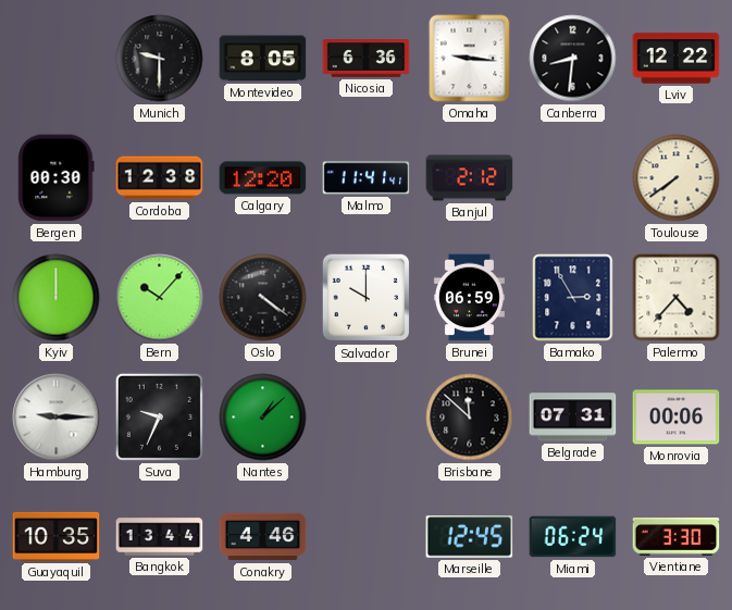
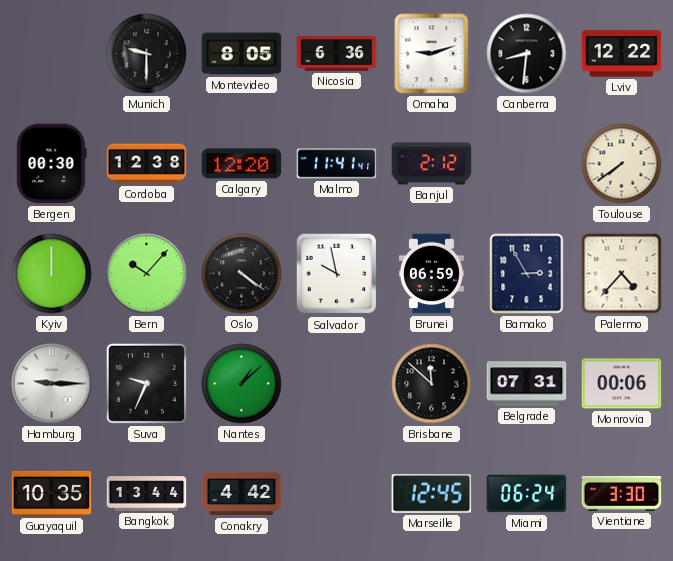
Omaha: 9:16 -> 9:12
Salvador: 10:00 -> 9:58
Conakry: 4:46 -> 4:42
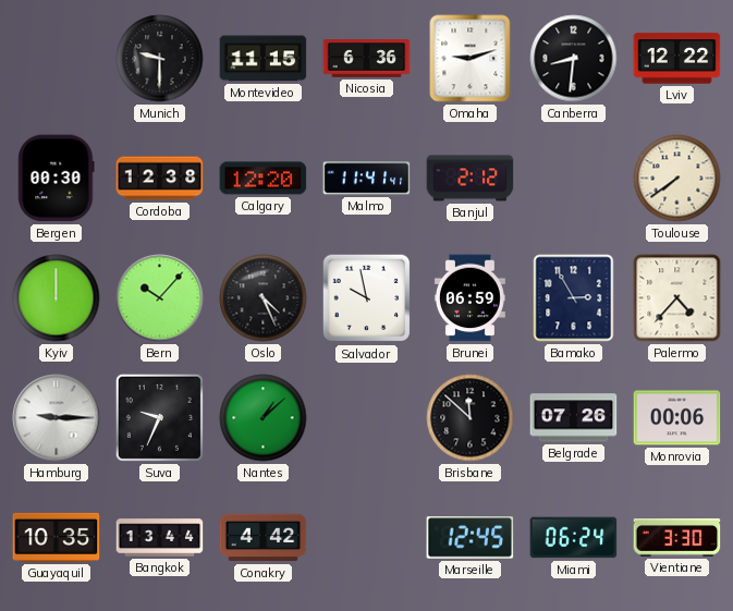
Montevideo: 8:05 -> 11:15
Oslo: 4:21 -> 4:26
Belgrade: 07:31 -> 07:26
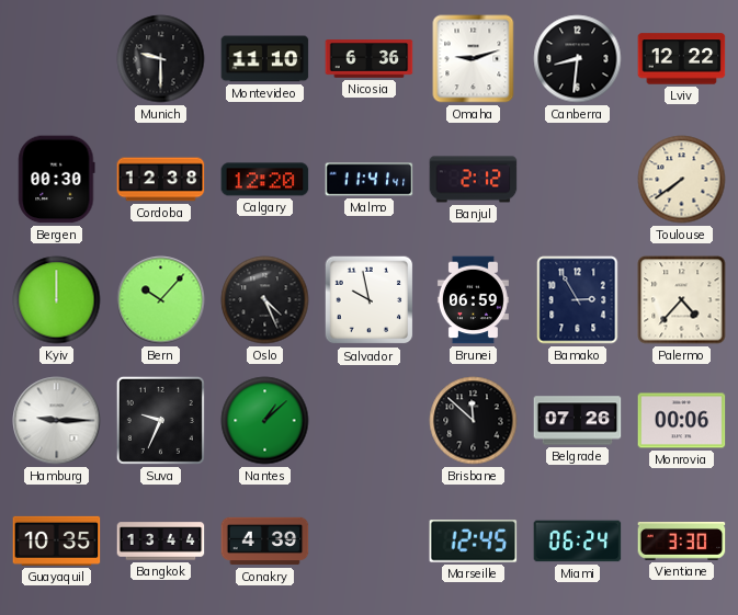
Montevideo: 11:15 -> 11:10
Conakry: 4:42 -> 4:39
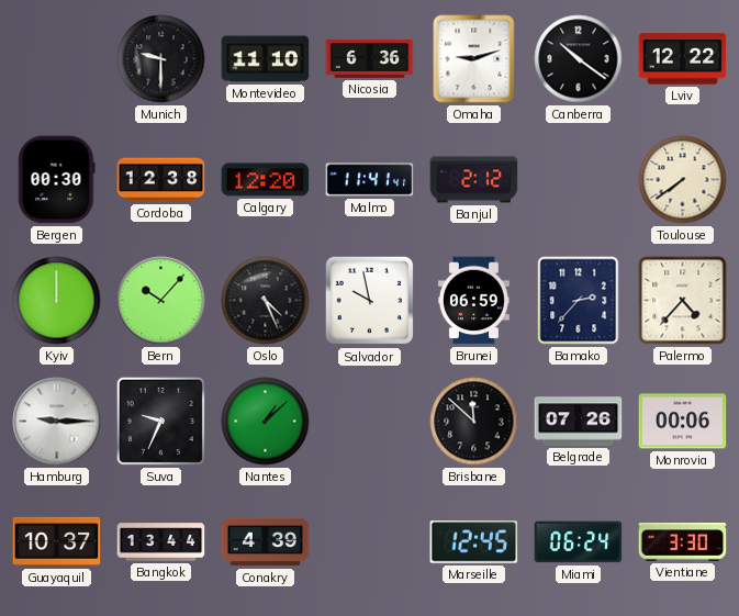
Canberra: 8:31 -> 10:21
Bamako: 2:55 -> 2:37
Guayaquil: 10:35 -> 10:37
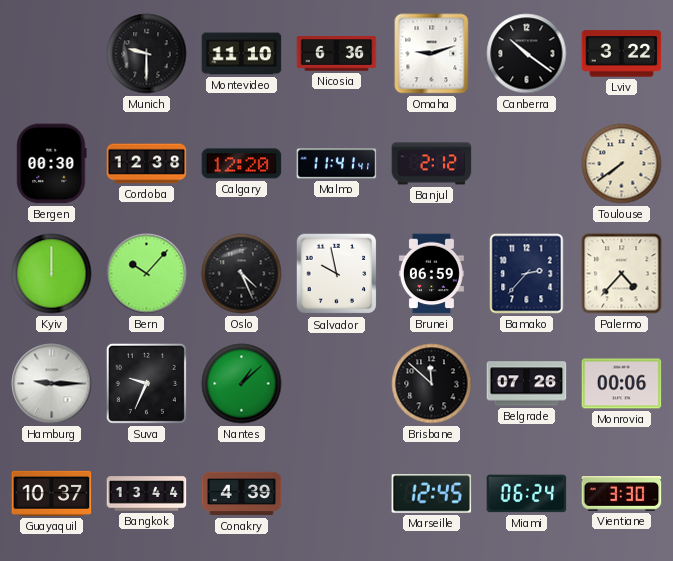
Lviv: 12:22 -> 3:22
